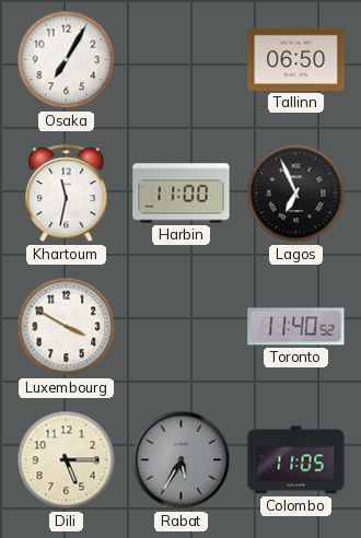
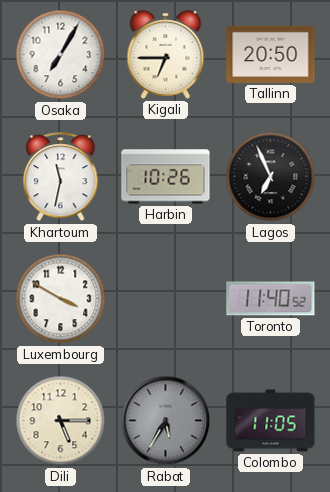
Kigali: none -> 6:45
Tallinn: 06:50 -> 20:50
Harbin: 11:00 -> 10:26
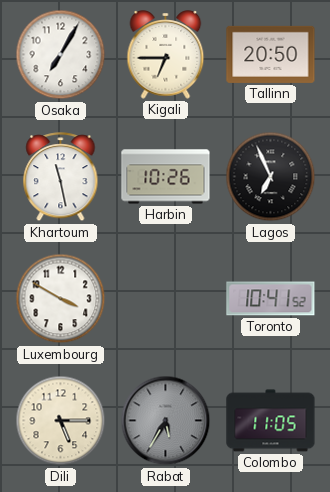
Khartoum: 11:32 -> 11:28
Toronto: 11:40 -> 10:41
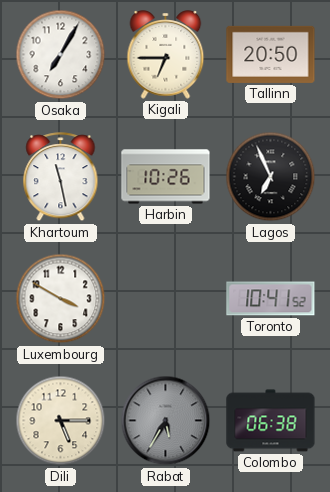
Colombo: 11:05 -> 06:38
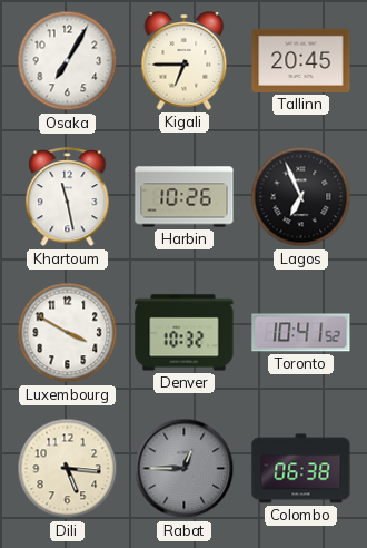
Tallinn: 20:50 -> 20:45
Denver: none -> 10:32
Dili: 5:15 -> 5:16
Rabat: 5:35 -> 12:45
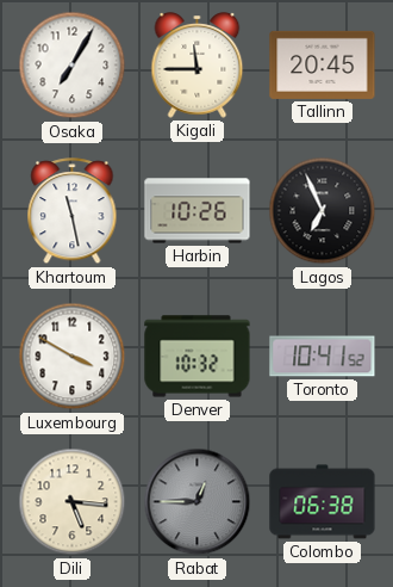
Kigali: 6:45 -> 11:45
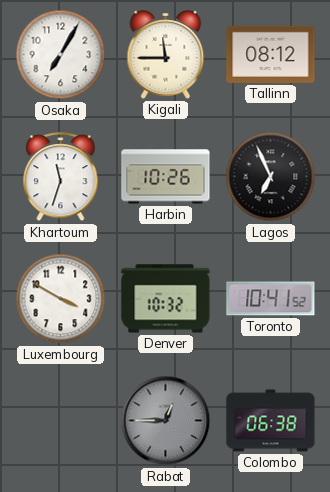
Tallinn: 20:45 -> 08:12
Khartoum: 11:28 -> 11:33
Dili: 5:16 -> none
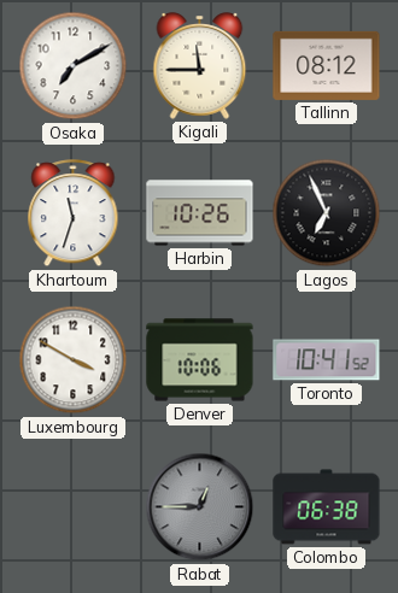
Osaka: 7:05 -> 7:10
Denver: 10:32 -> 10:06
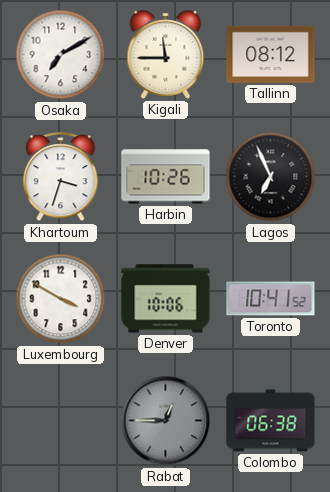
Khartoum: 11:33 -> 3:33
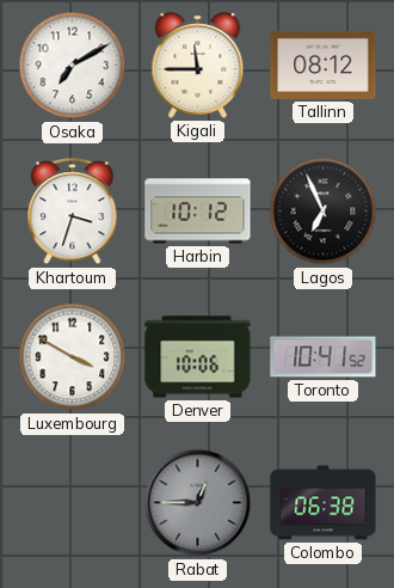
Harbin: 10:26 -> 10:12
